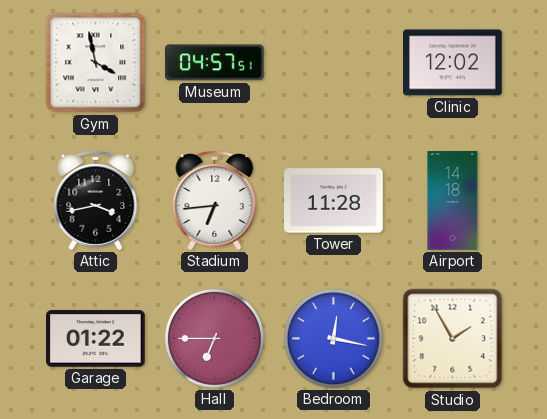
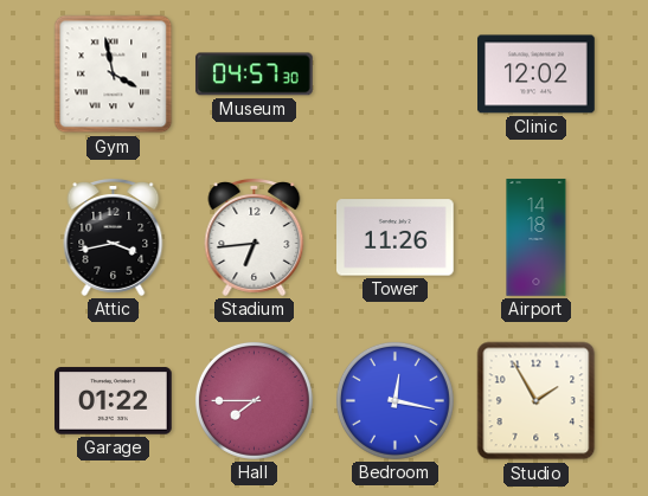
Museum: 04:57:51 -> 04:57:30
Tower: 11:28 -> 11:26
Hall: 6:45 -> 7:45
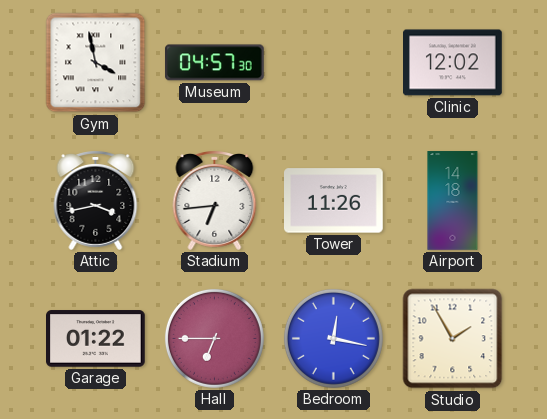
Hall: 7:45 -> 6:45
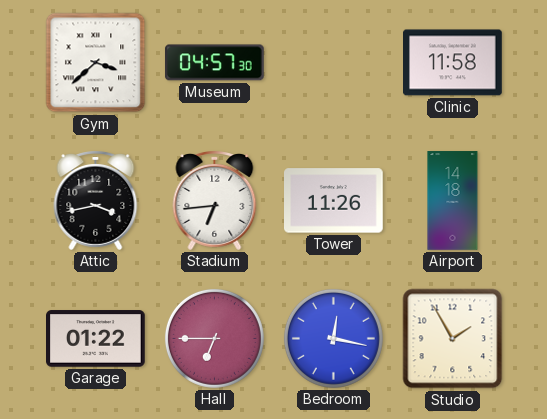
Gym: 3:58 -> 3:38
Clinic: 12:02 -> 11:58
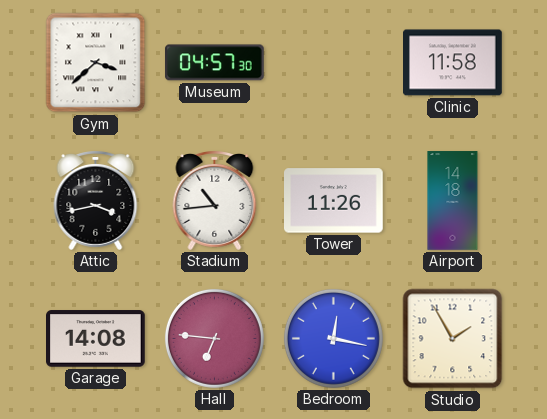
Stadium: 6:44 -> 10:44
Garage: 01:22 -> 14:08
Hall: 6:45 -> 6:46
